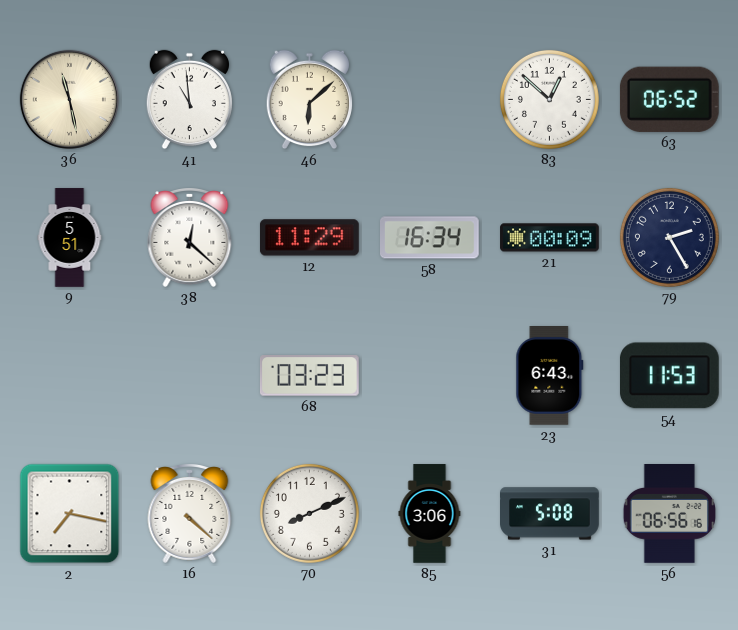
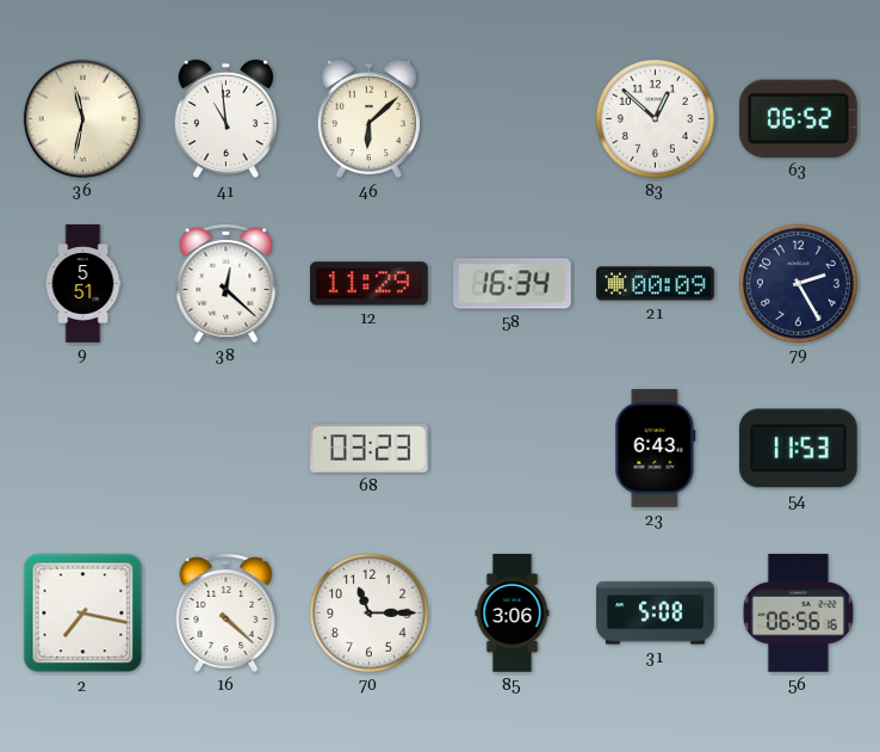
36: 11:28 -> 11:32
70: 8:11 -> 11:15
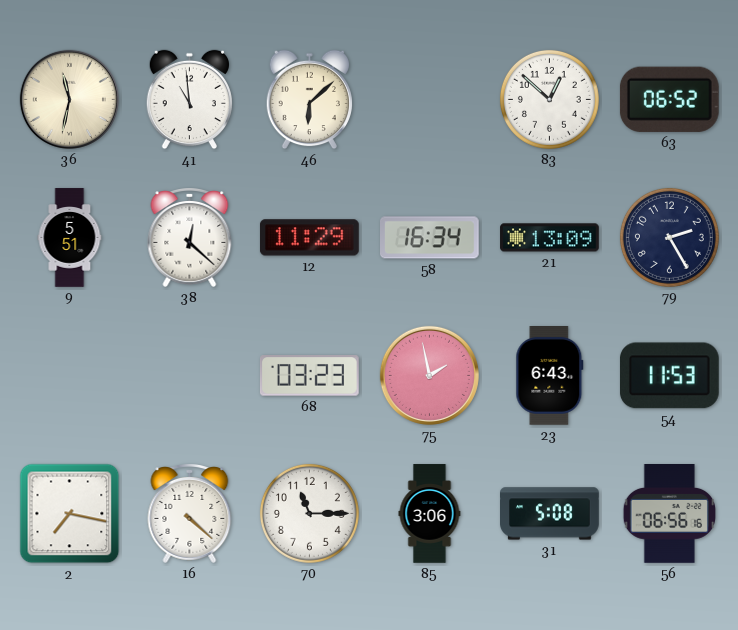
21: 00:09 -> 13:09
75: none -> 1:58
